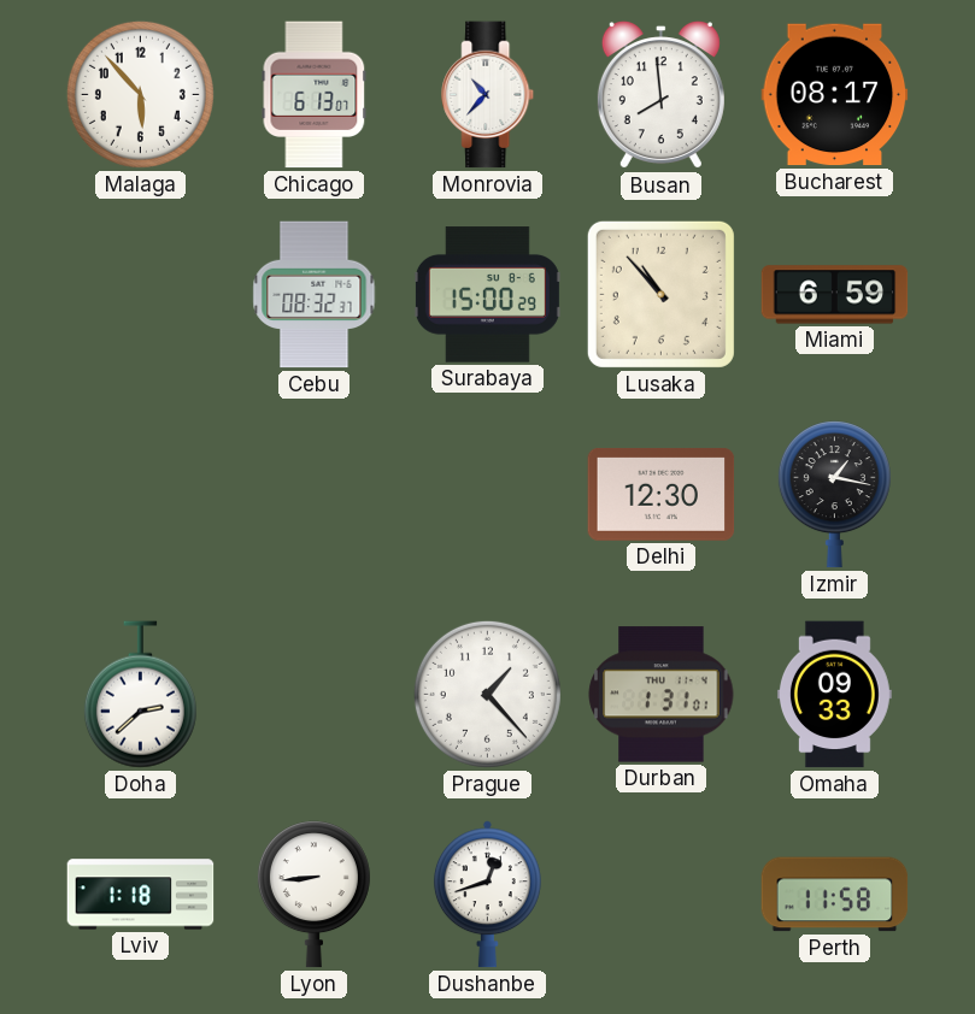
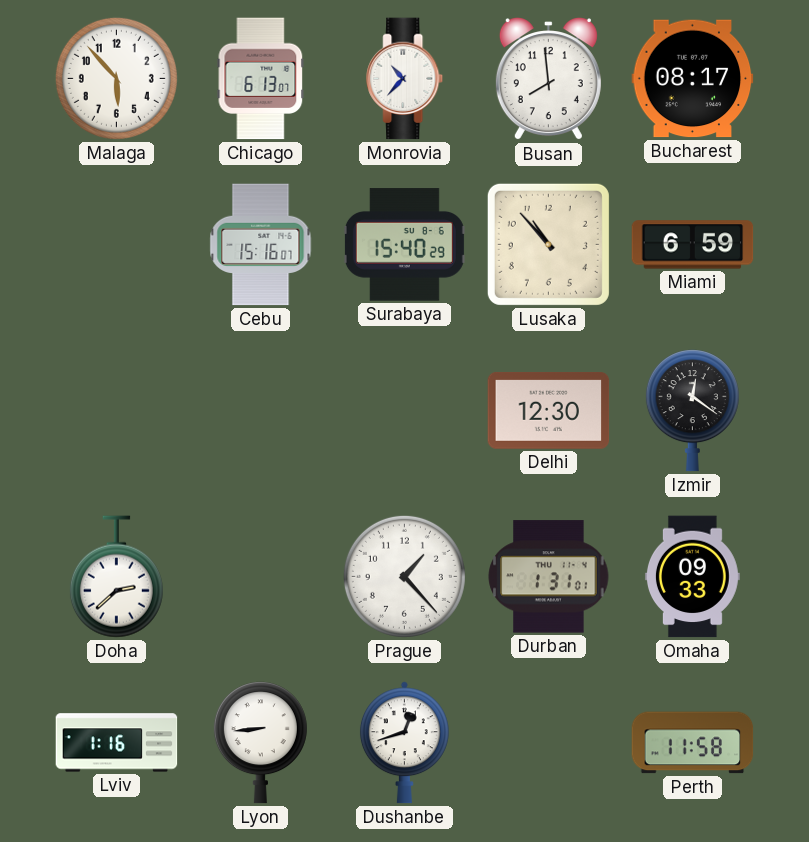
Cebu: 08:32 -> 15:16
Surabaya: 15:00 -> 15:40
Izmir: 1:17 -> 12:21
Lviv: 1:18 -> 1:16
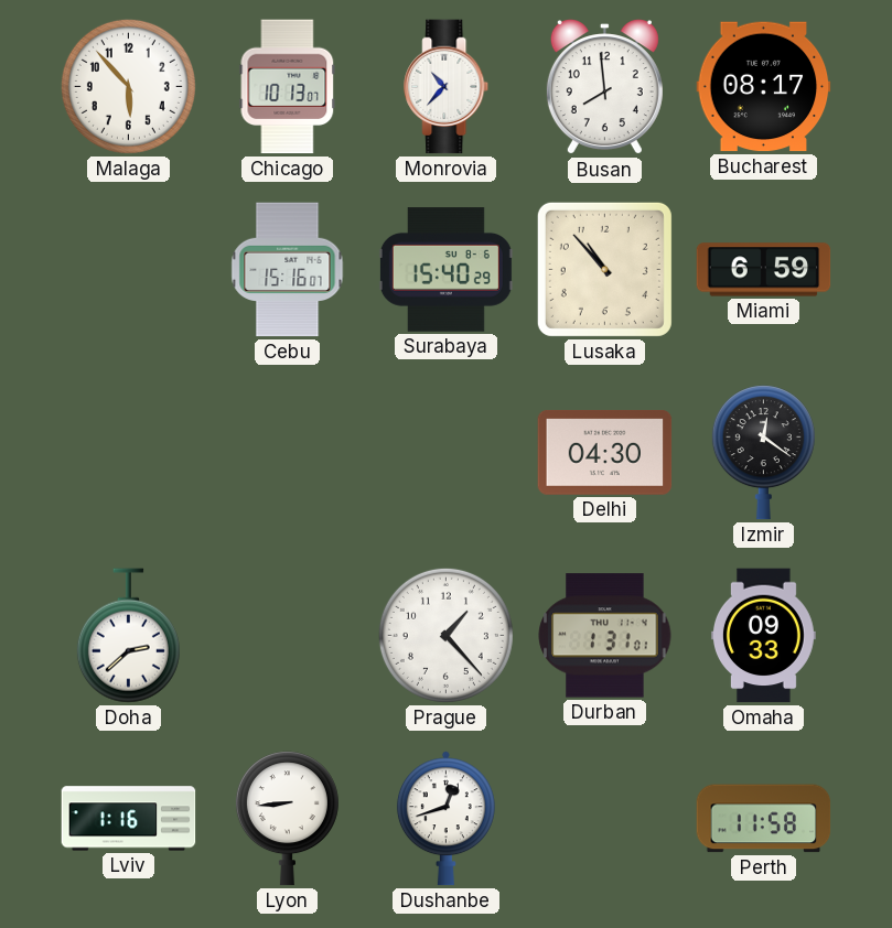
Chicago: 6:13 -> 10:13
Delhi: 12:30 -> 04:30
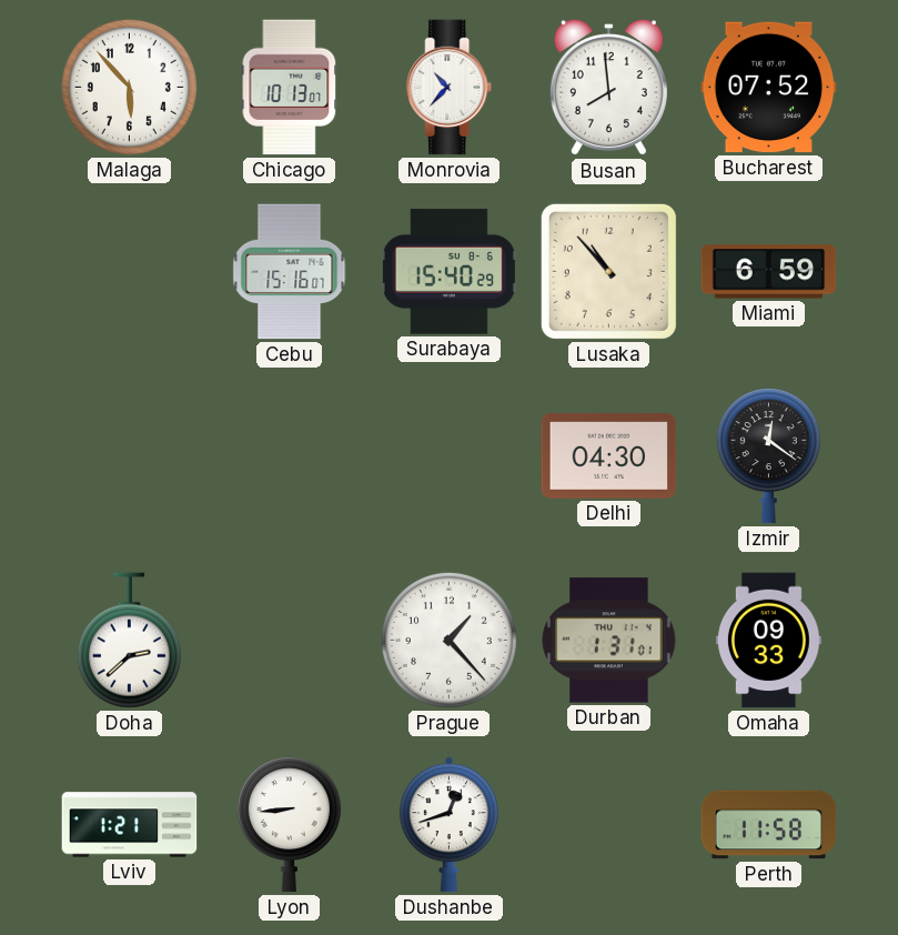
Bucharest: 08:17 -> 07:52
Lviv: 1:16 -> 1:21
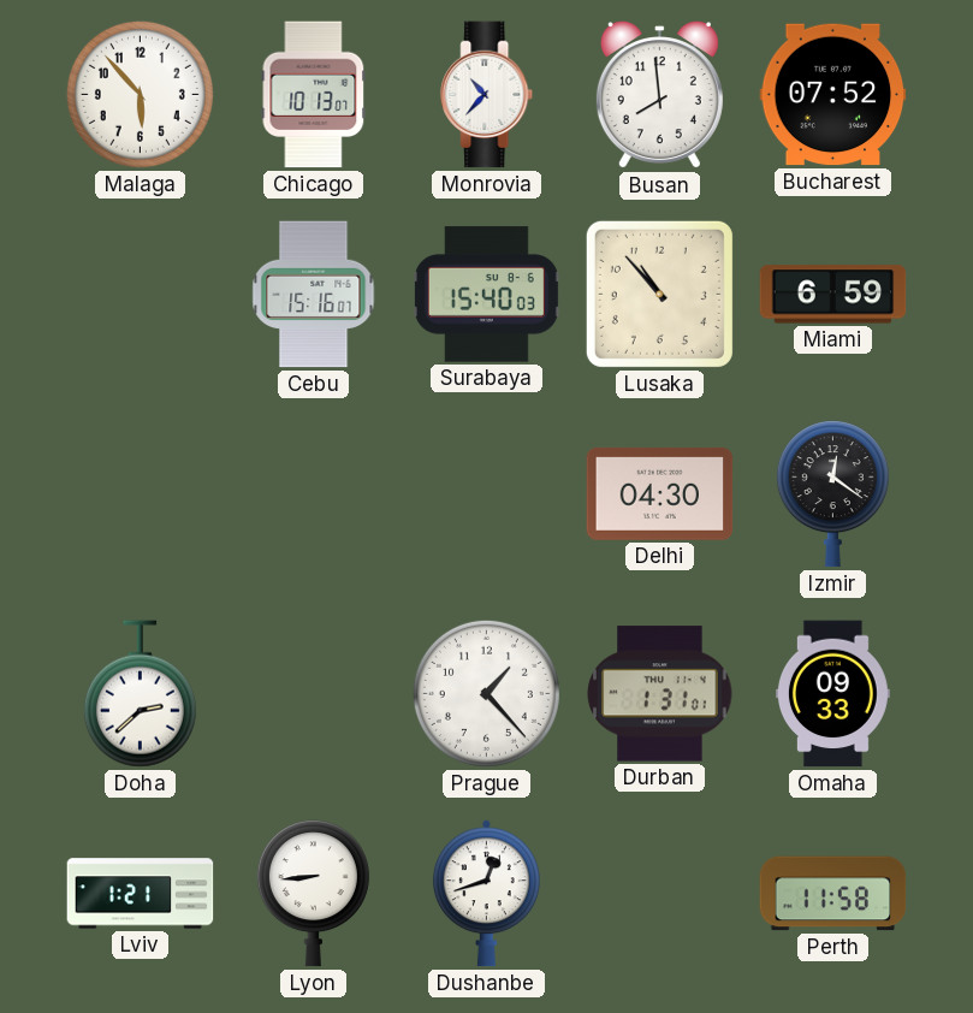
Surabaya: 15:40:29 -> 15:40:03
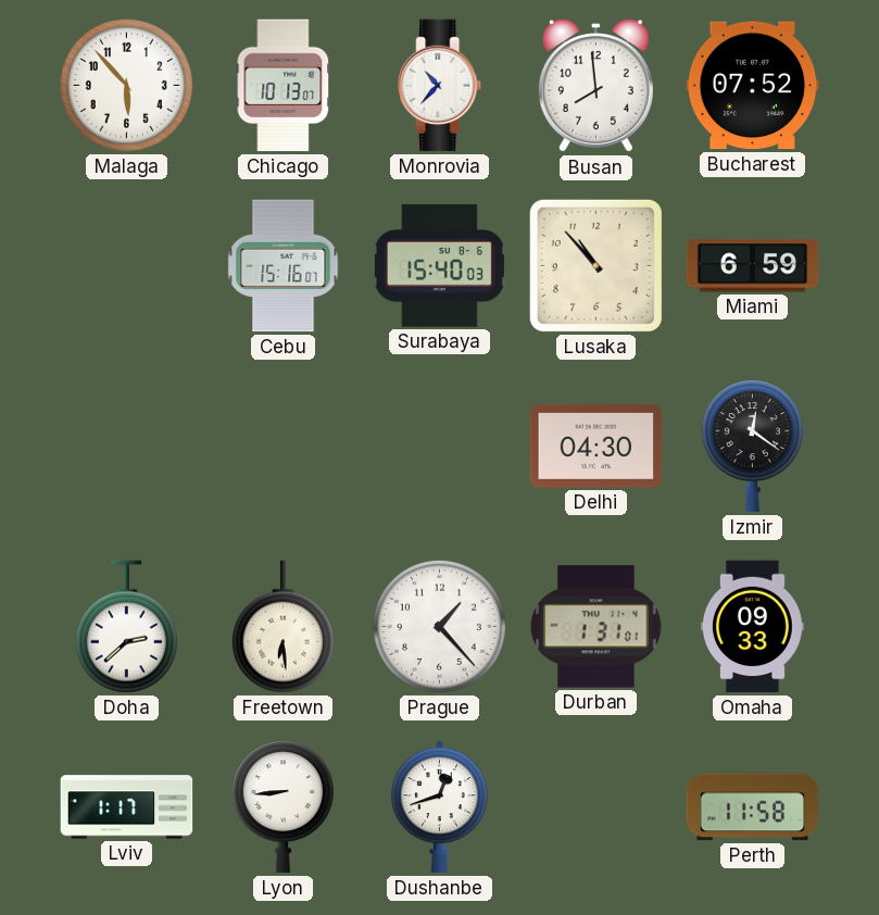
Freetown: none -> 6:29
Lviv: 1:21 -> 1:17
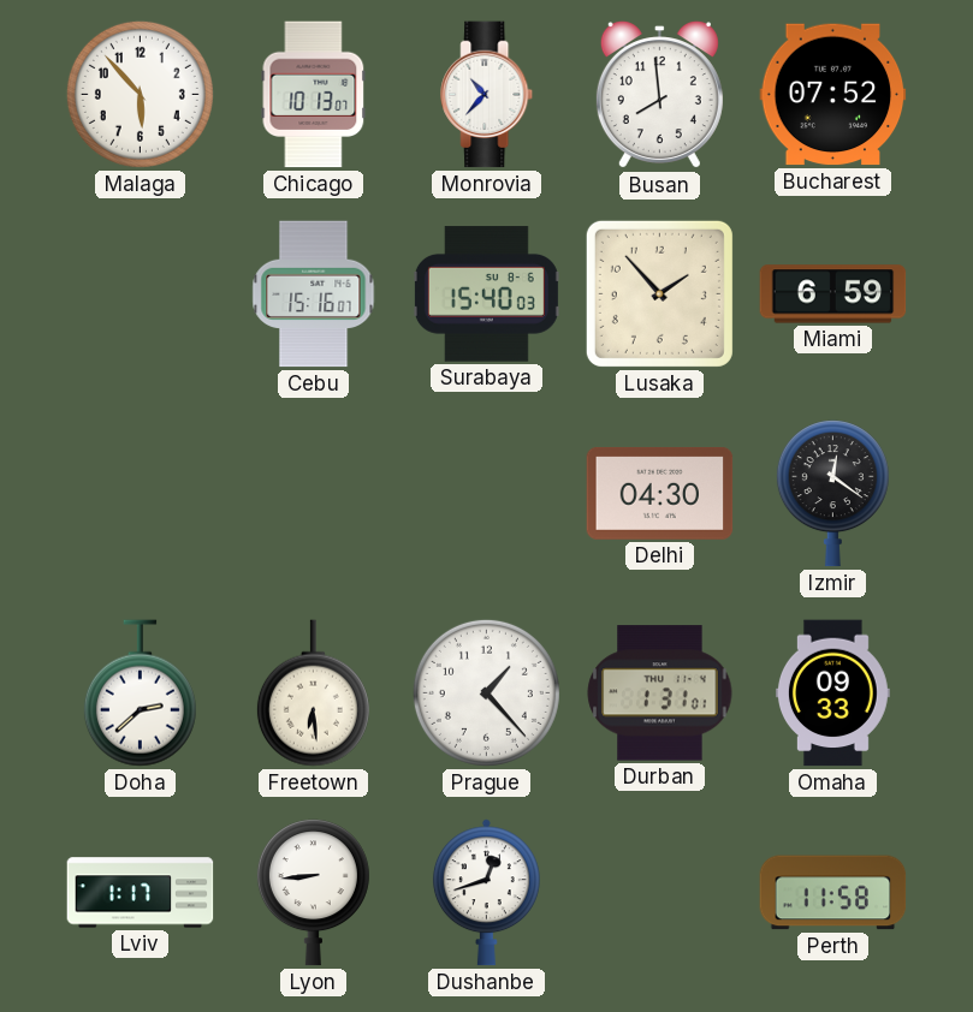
Lusaka: 10:53 -> 1:53
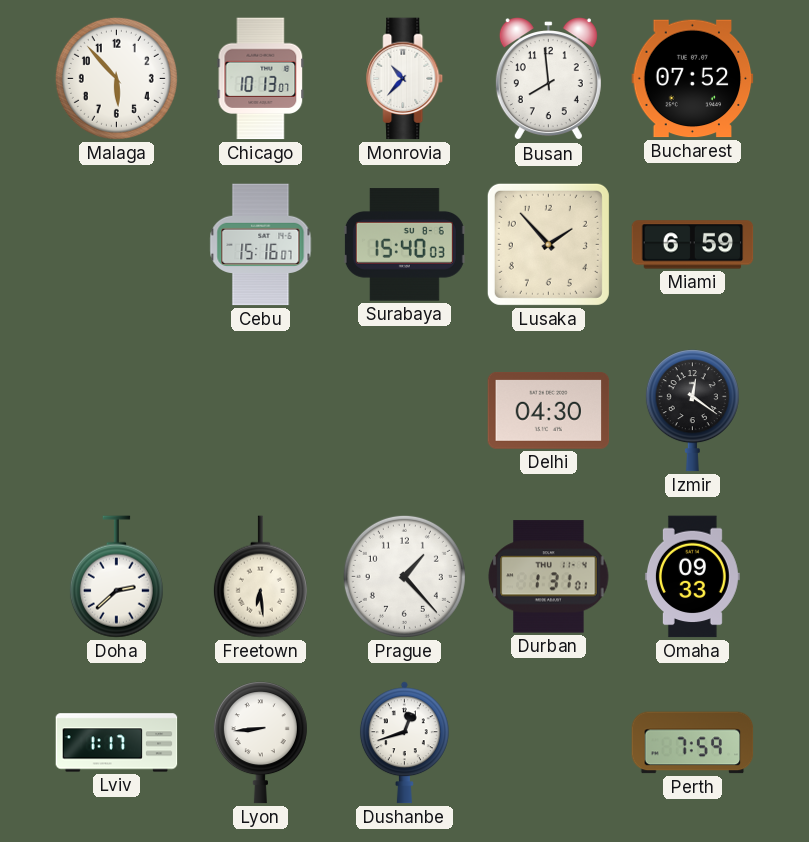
Perth: 11:58 -> 7:59
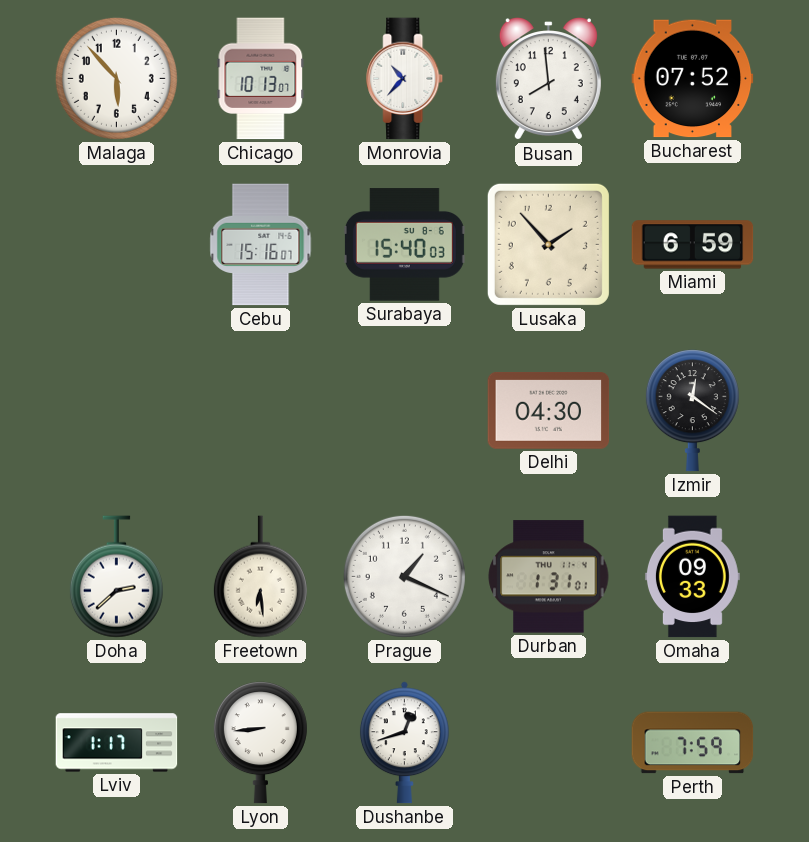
Prague: 1:23 -> 1:19
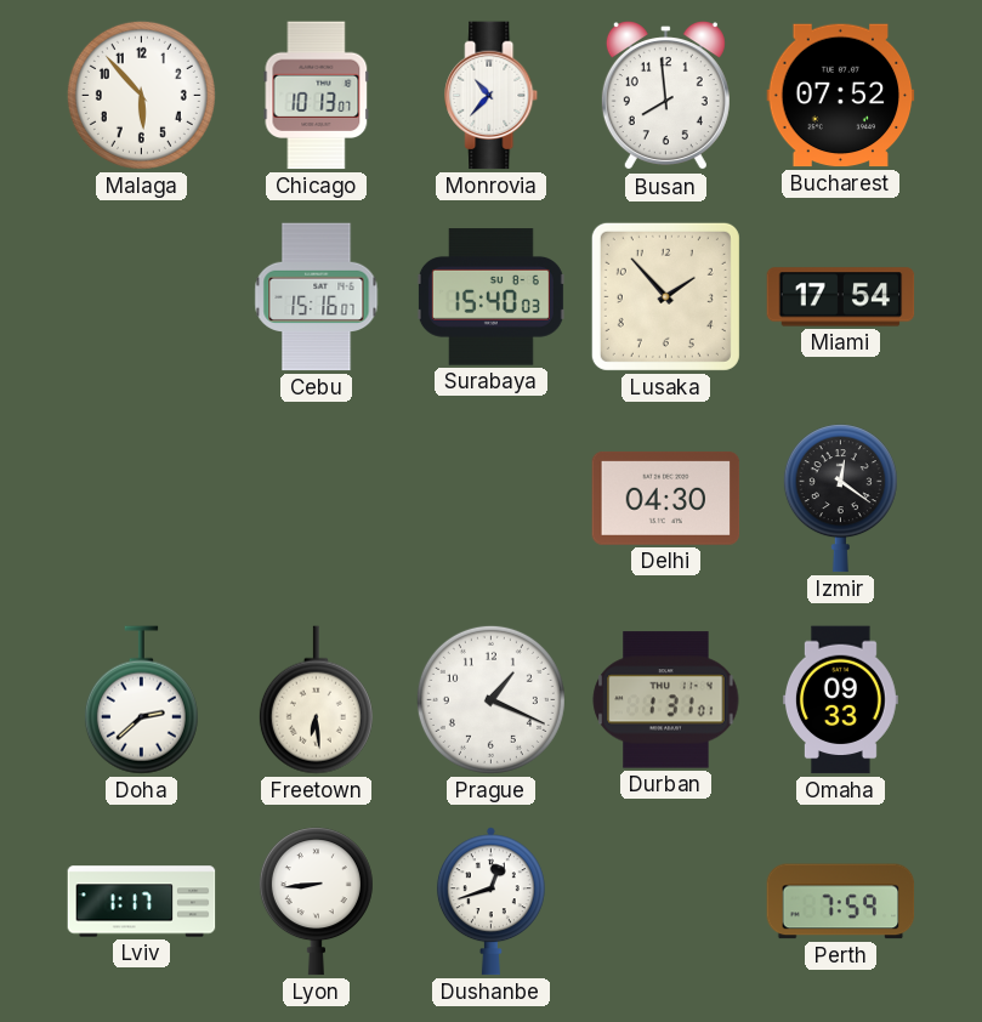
Miami: 6:59 -> 17:54
